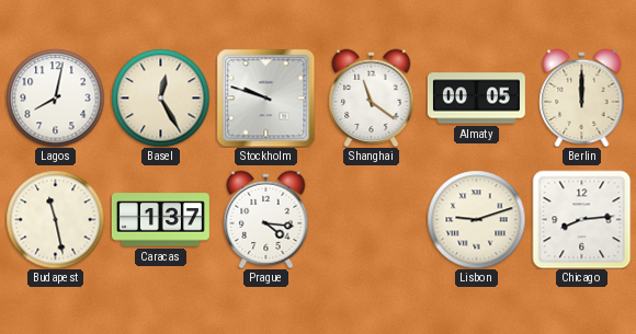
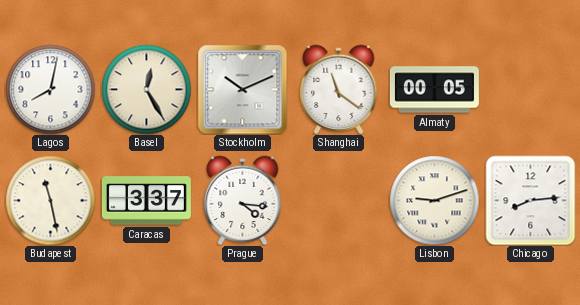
Stockholm: 9:48 -> 10:11
Berlin: 12:00 -> none
Caracas: 1:37 -> 3:37
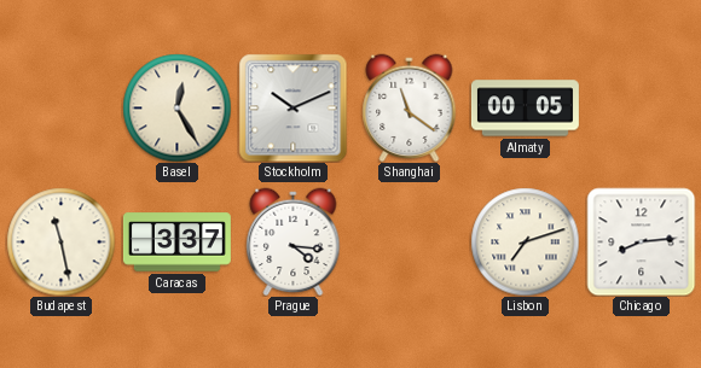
Lagos: 8:02 -> none
Lisbon: 9:12 -> 7:12
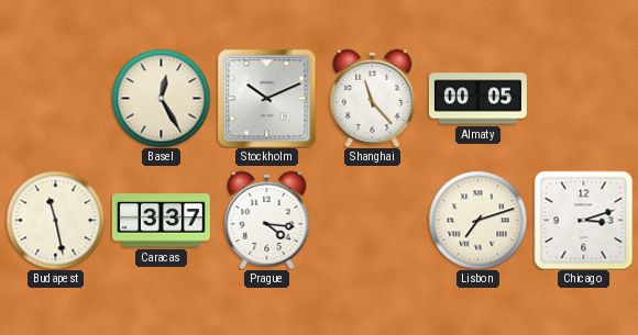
Shanghai: 11:21 -> 11:23
Chicago: 8:14 -> 3:12
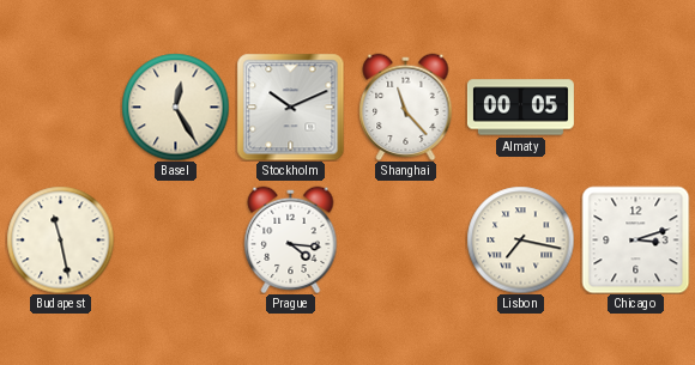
Caracas: 3:37 -> none
Lisbon: 7:12 -> 7:17
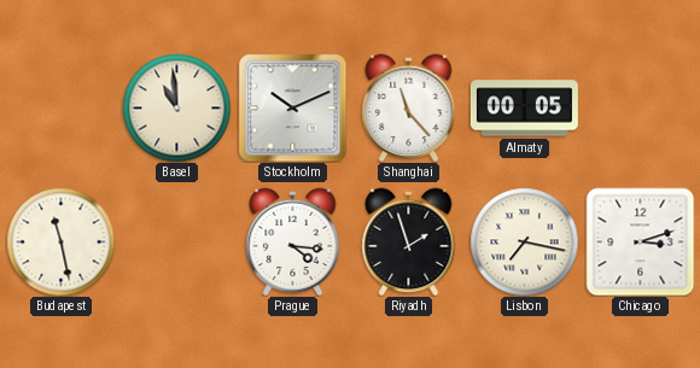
Basel: 12:25 -> 10:59
Riyadh: none -> 1:57
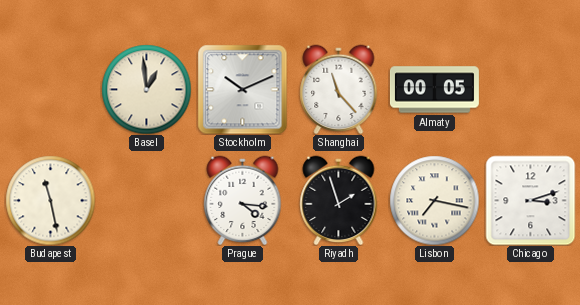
Basel: 10:59 -> 12:59
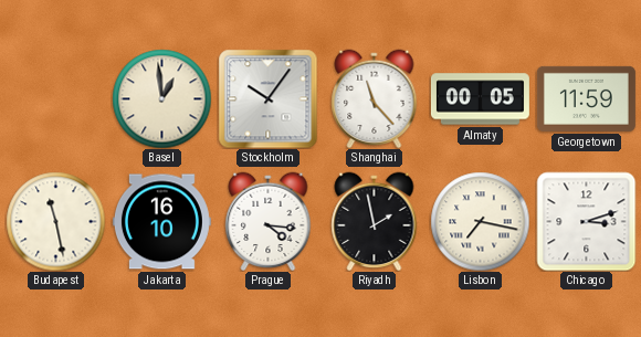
Stockholm: 10:11 -> 10:06
Georgetown: none -> 11:59
Jakarta: none -> 16:10
Riyadh: 1:57 -> 1:58
